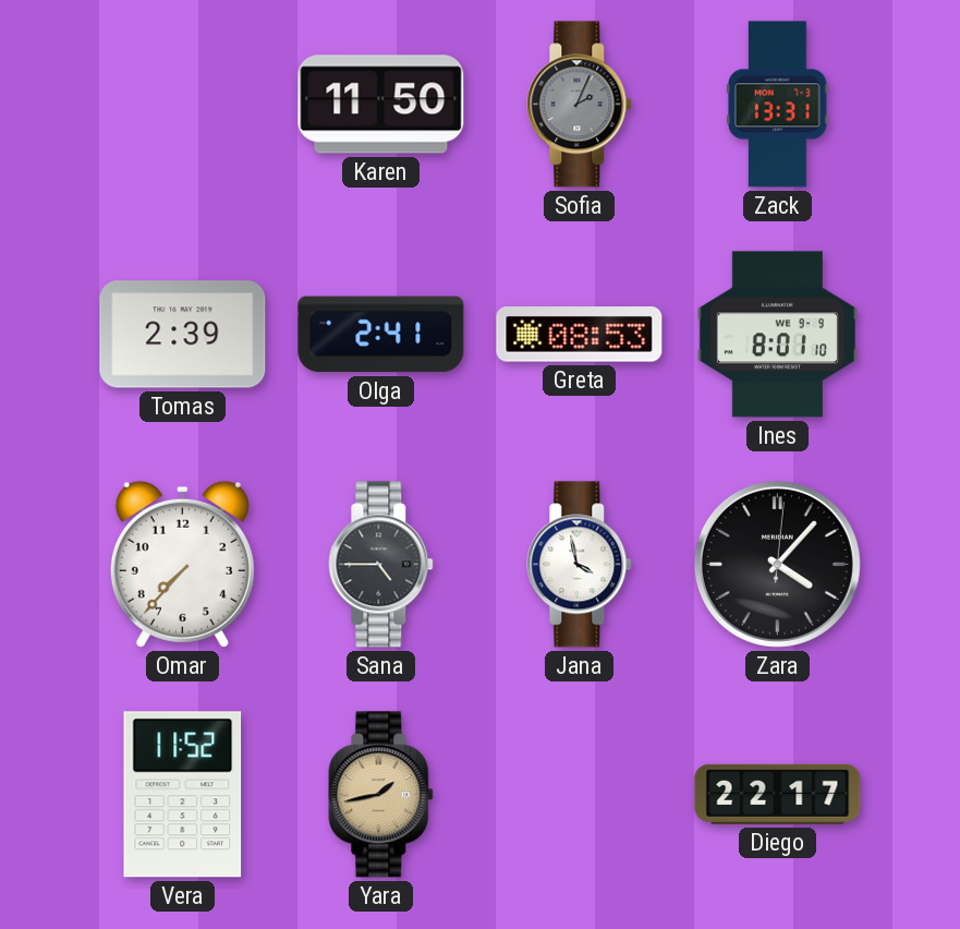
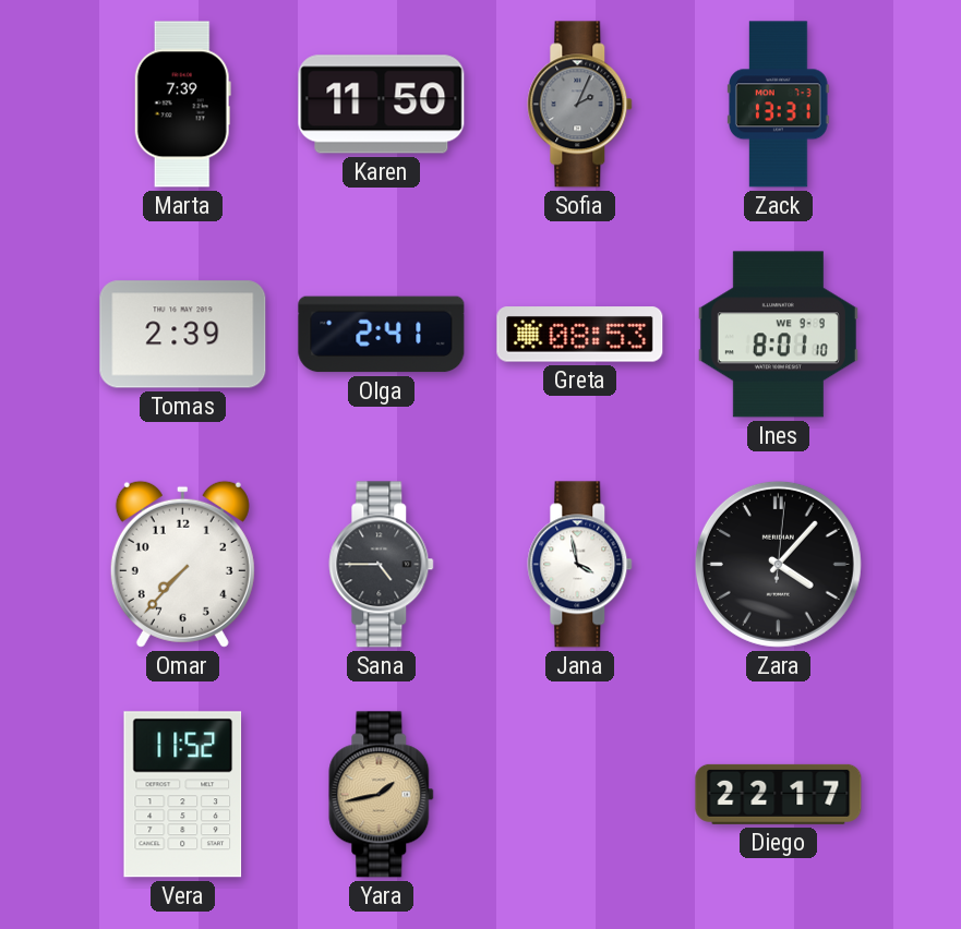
Marta: none -> 7:39
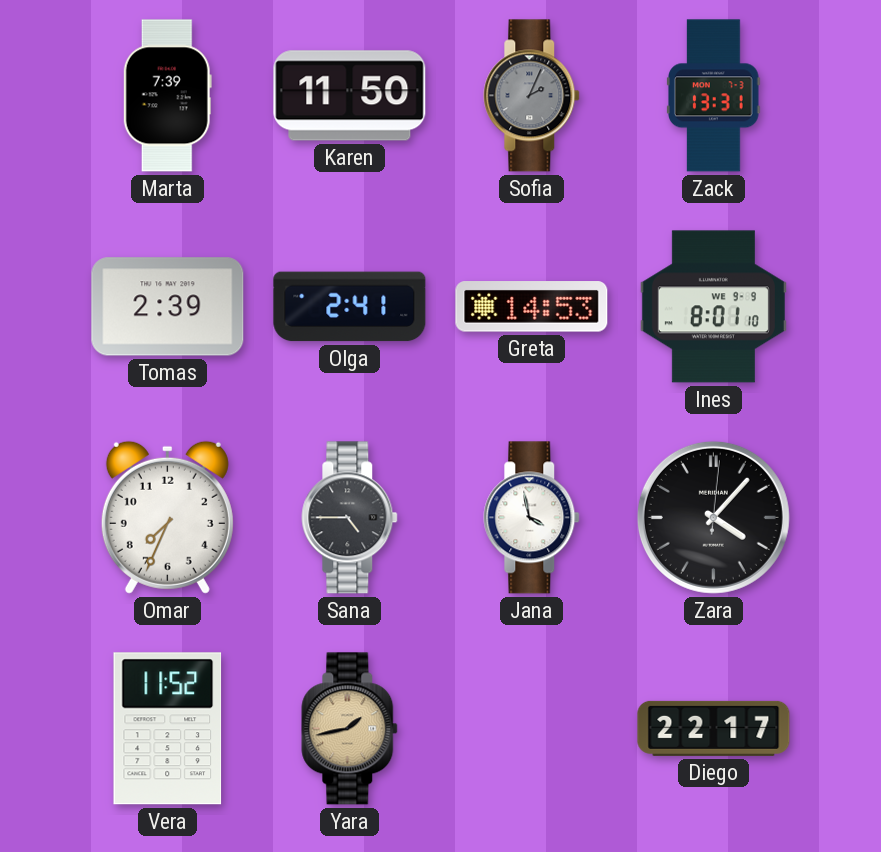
Greta: 08:53 -> 14:53
Omar: 7:37 -> 7:34
